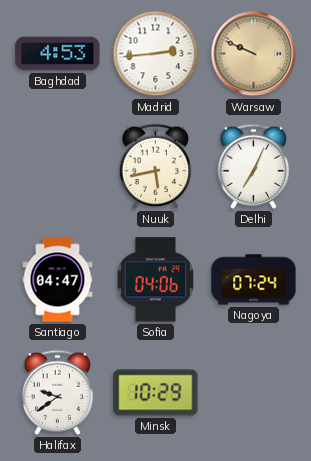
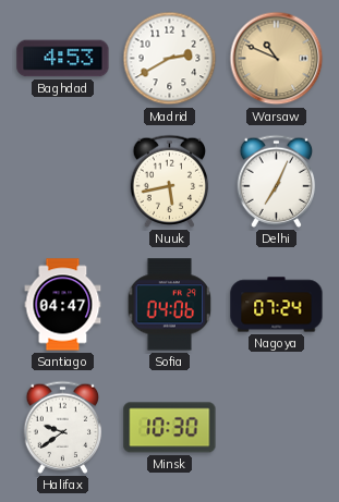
Madrid: 2:44 -> 2:40
Warsaw: 9:49 -> 10:49
Minsk: 10:29 -> 10:30
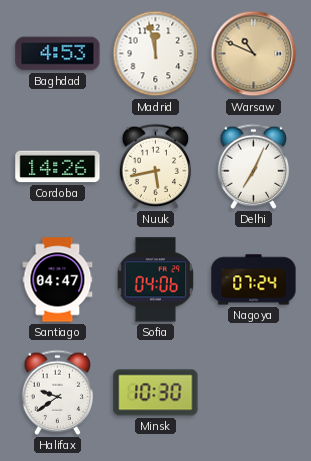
Madrid: 2:40 -> 11:58
Cordoba: none -> 14:26
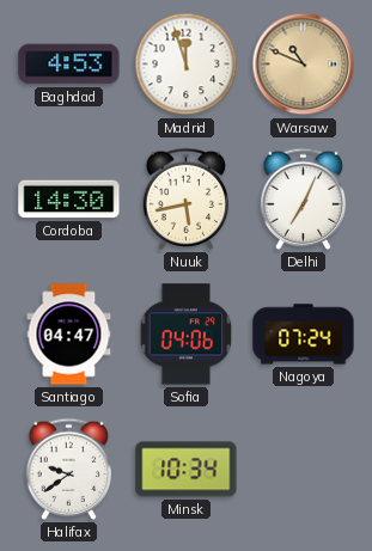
Madrid: 11:58 -> 11:57
Cordoba: 14:26 -> 14:30
Minsk: 10:30 -> 10:34
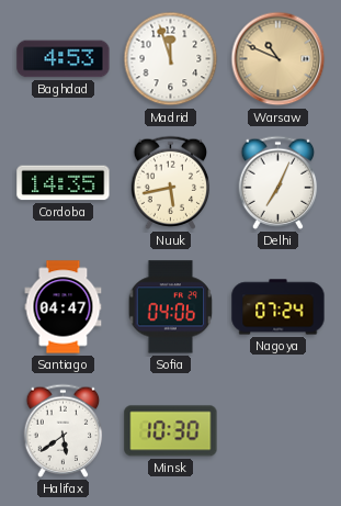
Cordoba: 14:30 -> 14:35
Halifax: 9:39 -> 5:39
Minsk: 10:34 -> 10:30
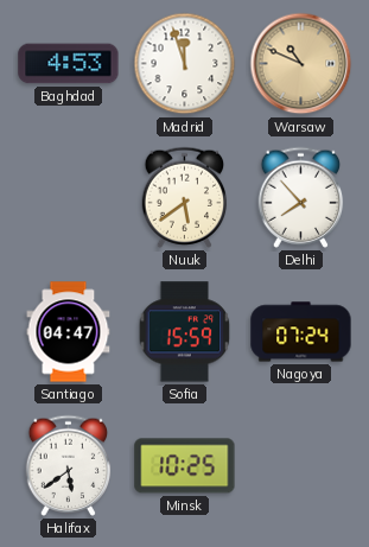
Cordoba: 14:35 -> none
Nuuk: 5:43 -> 5:39
Delhi: 7:04 -> 7:53
Sofia: 04:06 -> 15:59
Minsk: 10:30 -> 10:25
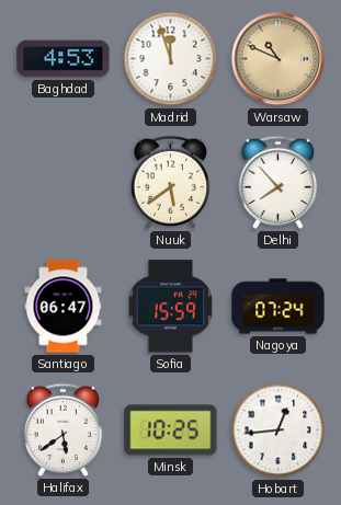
Santiago: 04:47 -> 06:47
Hobart: none -> 12:44
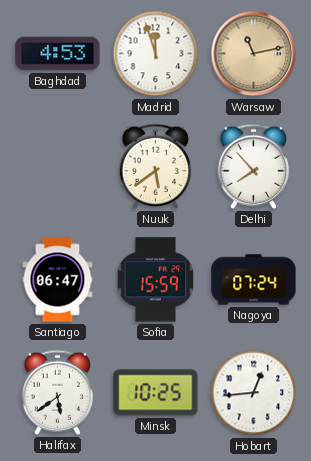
Warsaw: 10:49 -> 11:13
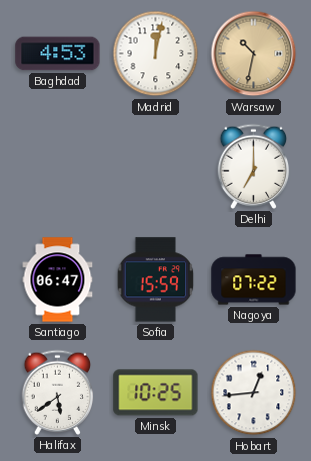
Madrid: 11:57 -> 12:02
Warsaw: 11:13 -> 10:32
Nuuk: 5:39 -> none
Delhi: 7:53 -> 7:00
Nagoya: 07:24 -> 07:22
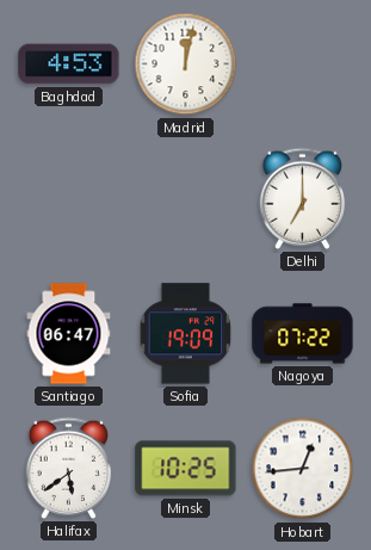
Warsaw: 10:32 -> none
Sofia: 15:59 -> 19:09
